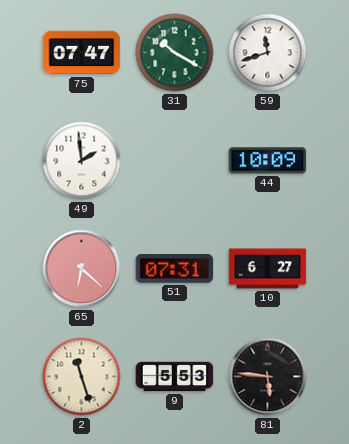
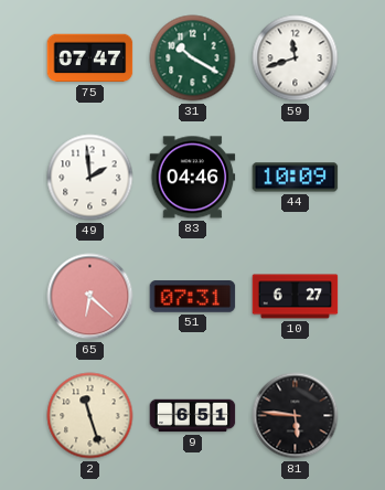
83: none -> 04:46
9: 5:53 -> 6:51
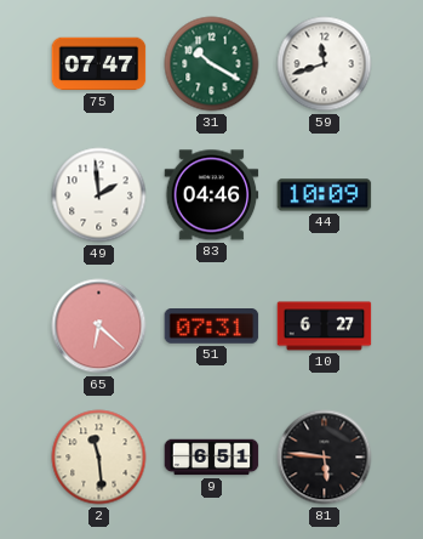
2: 11:27 -> 11:29
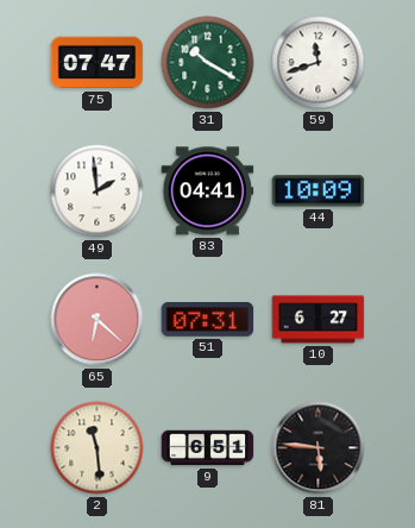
83: 04:46 -> 04:41
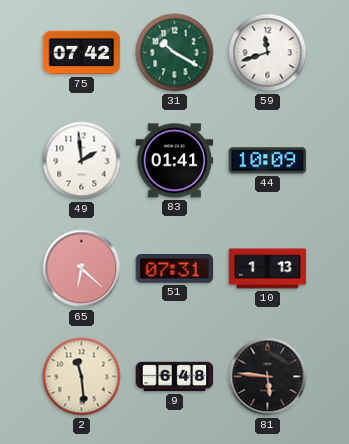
75: 07:47 -> 07:42
83: 04:41 -> 01:41
10: 6:27 -> 1:13
9: 6:51 -> 6:48
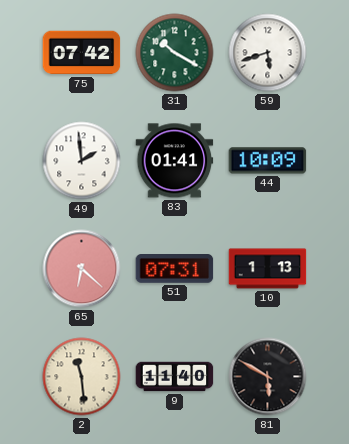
59: 11:42 -> 5:42
9: 6:48 -> 11:40
81: 5:46 -> 5:50
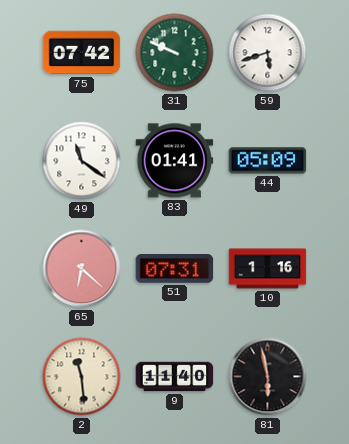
31: 10:20 -> 9:49
49: 1:59 -> 11:21
44: 10:09 -> 05:09
10: 1:13 -> 1:16
81: 5:50 -> 5:58
